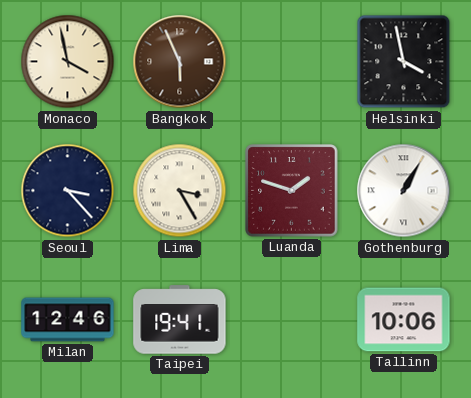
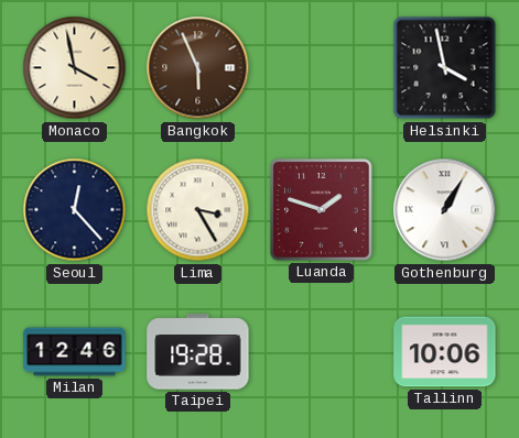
Seoul: 3:23 -> 12:23
Taipei: 19:41 -> 19:28
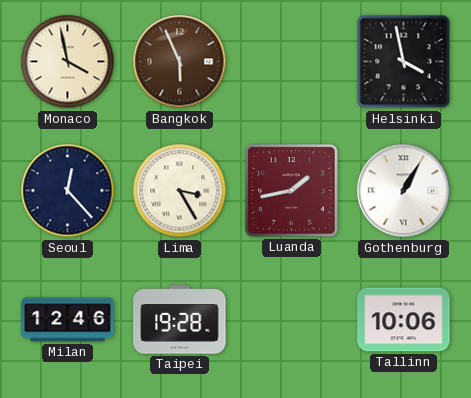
Luanda: 1:48 -> 1:43
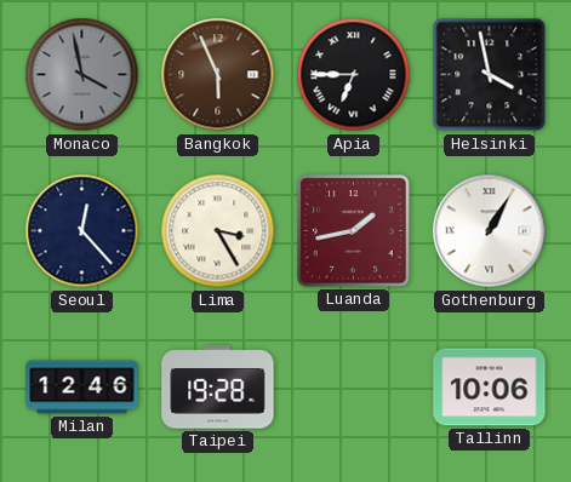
Monaco dial: cream -> grey
Apia: none -> 6:45
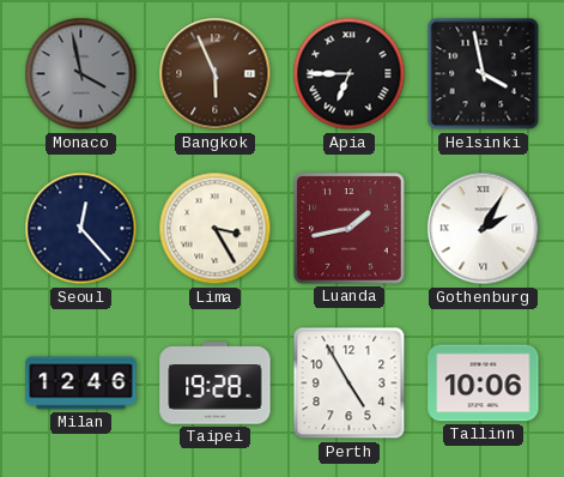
Gothenburg: 1:05 -> 2:05
Perth: none -> 4:55
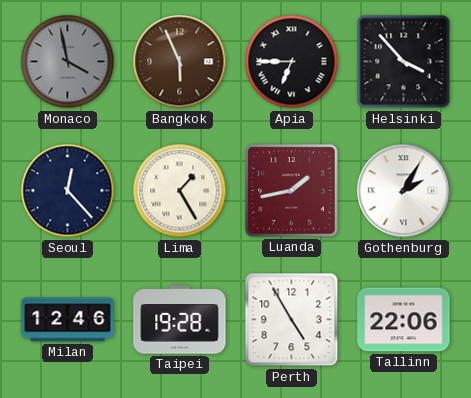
Helsinki: 3:58 -> 3:53
Lima: 3:25 -> 1:25
Tallinn: 10:06 -> 22:06
